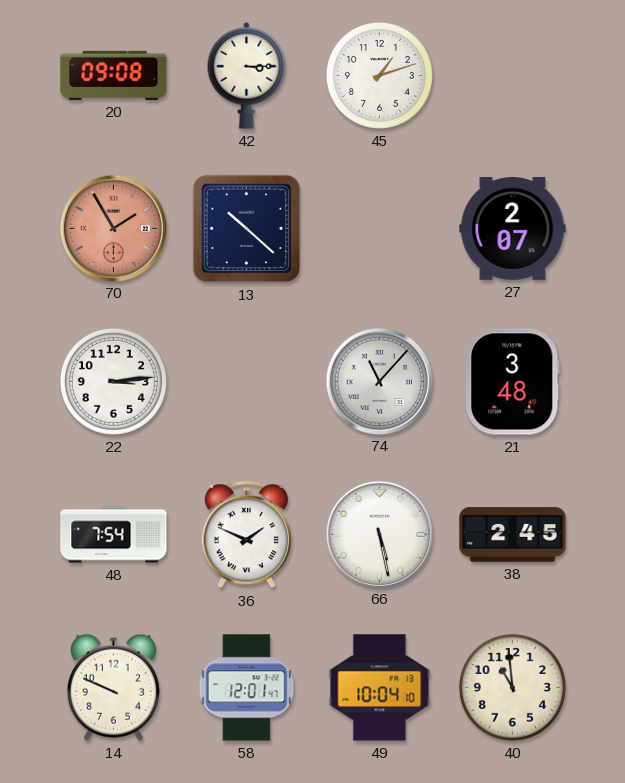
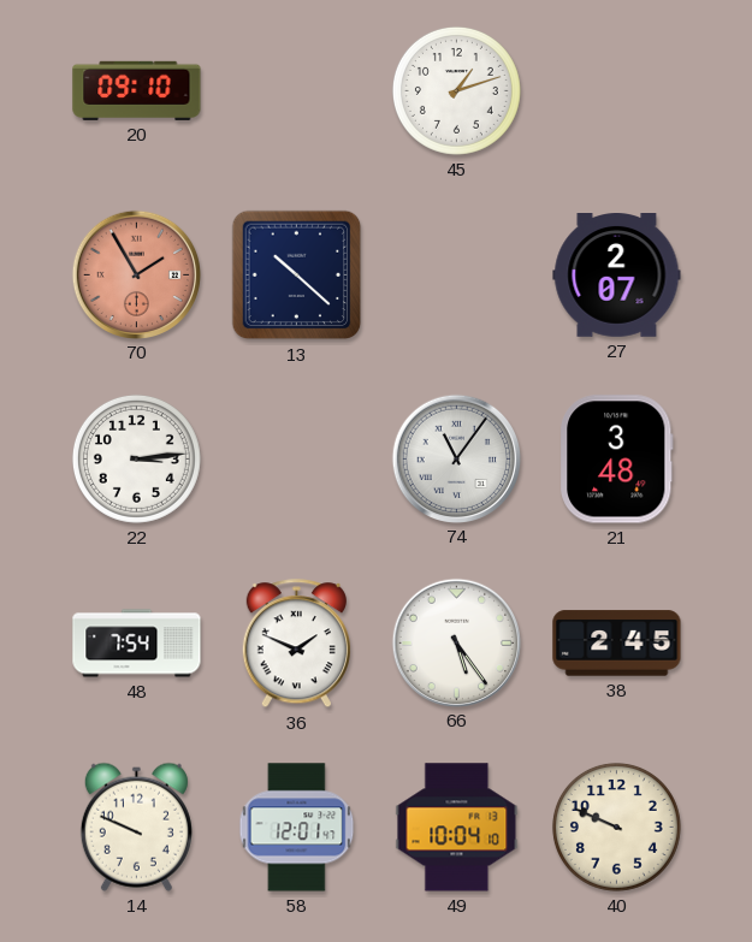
20: 09:08 -> 09:10
42: 3:15 -> none
74: 11:07 -> 11:06
66: 5:28 -> 5:24
40: 10:59 -> 9:49
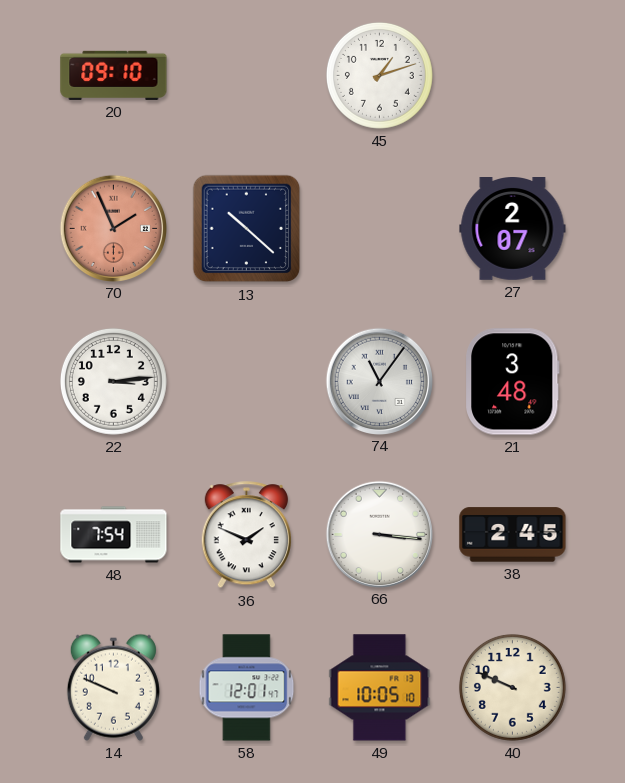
70: 1:55 -> 1:56
66: 5:24 -> 3:16
49: 10:04 -> 10:05
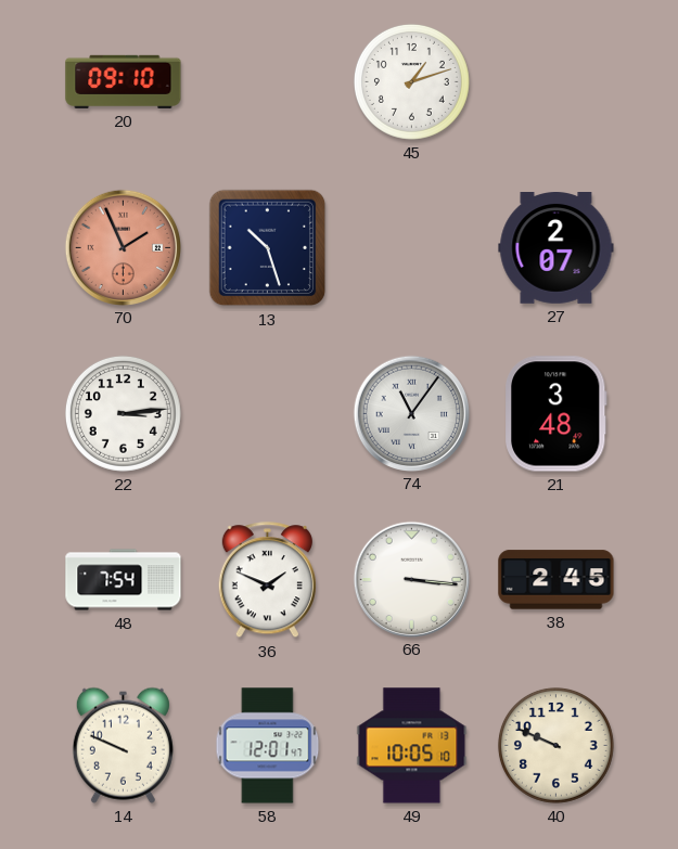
13: 10:22 -> 10:27
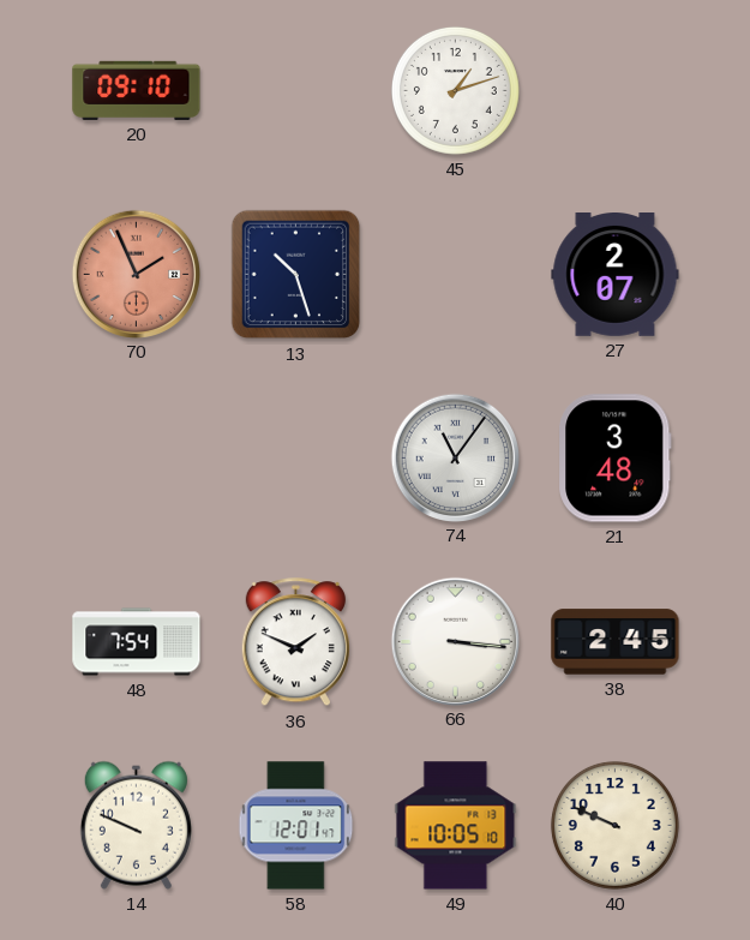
22: 3:14 -> none
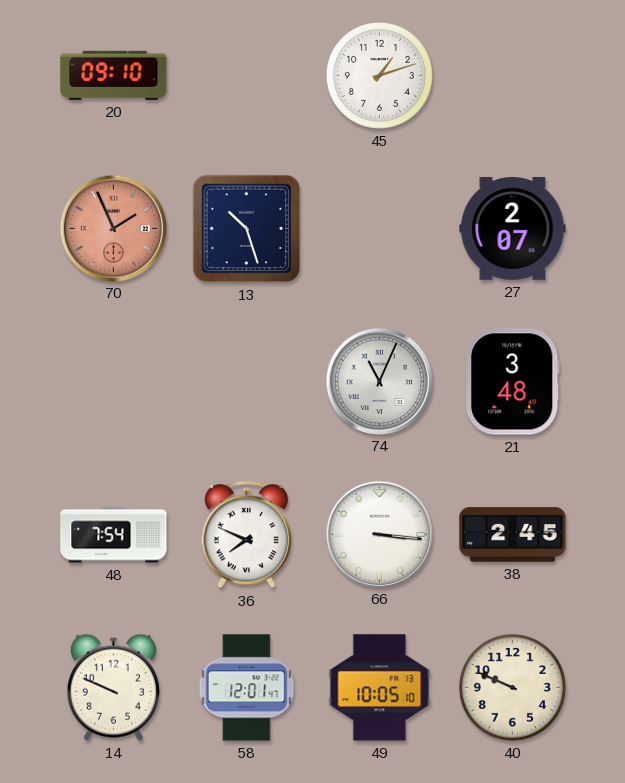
74: 11:06 -> 11:04
36: 1:49 -> 7:49
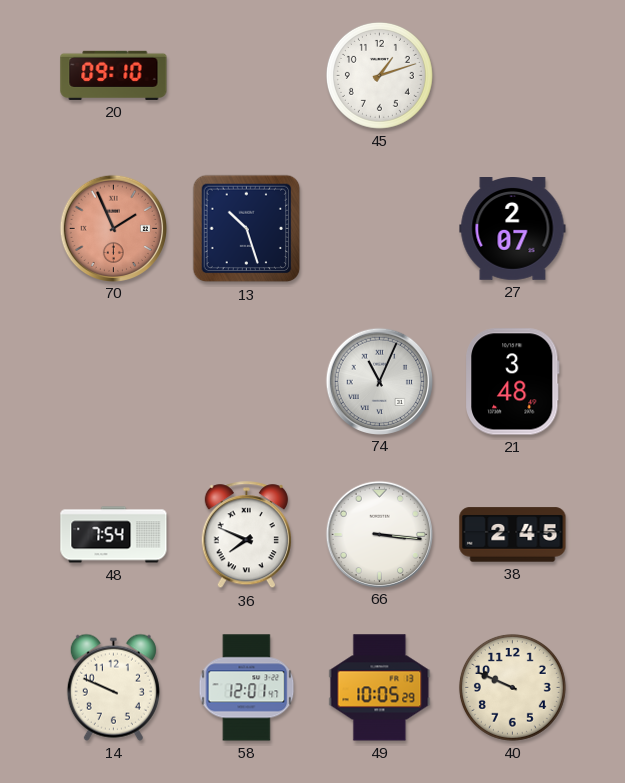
49: 10:05:10 -> 10:05:29
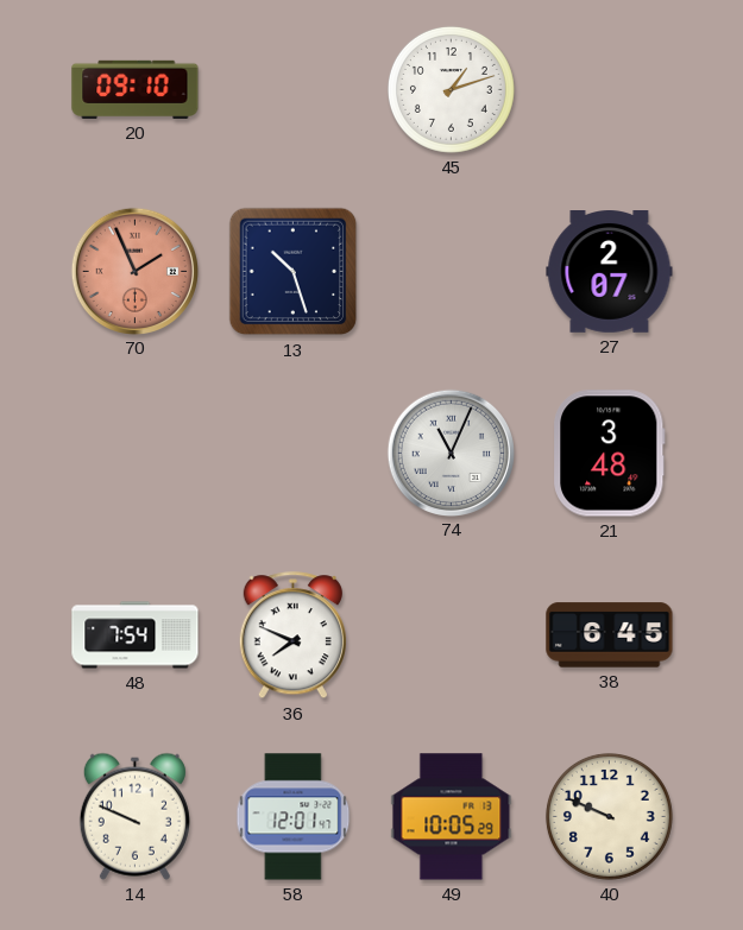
66: 3:16 -> none
38: 2:45 -> 6:45
